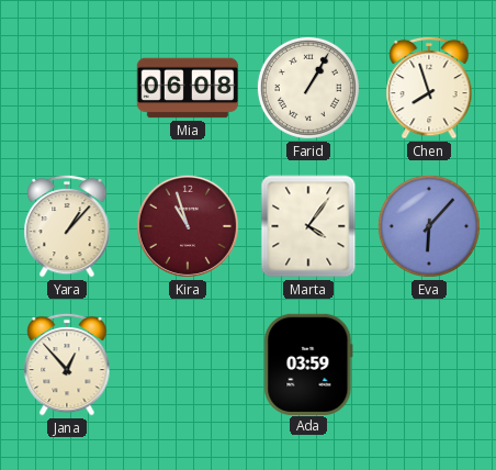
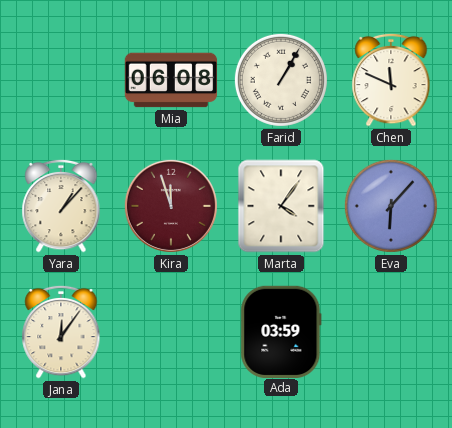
Chen: 7:57 -> 11:49
Kira: 10:57 -> 11:57
Jana: 12:53 -> 12:06
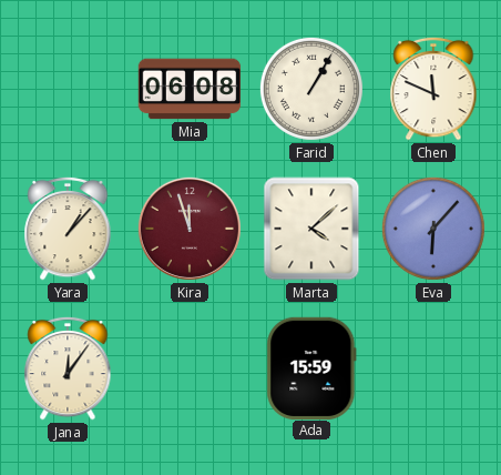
Marta: 4:06 -> 4:08
Ada: 03:59 -> 15:59
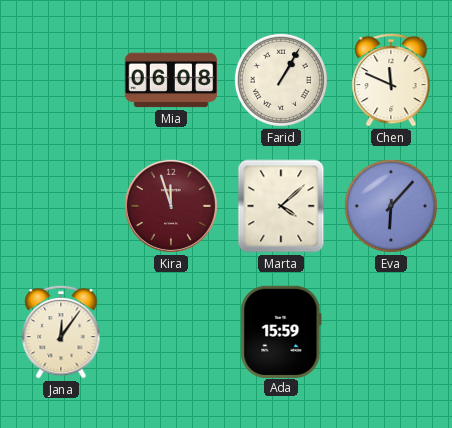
Yara: 1:07 -> none
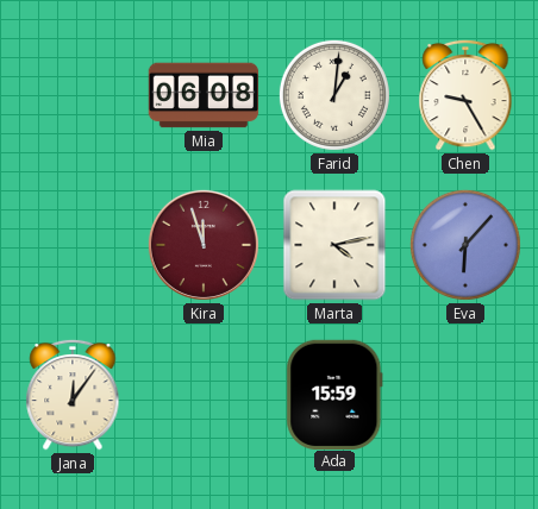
Farid: 1:05 -> 1:01
Chen: 11:49 -> 9:25
Marta: 4:08 -> 4:13
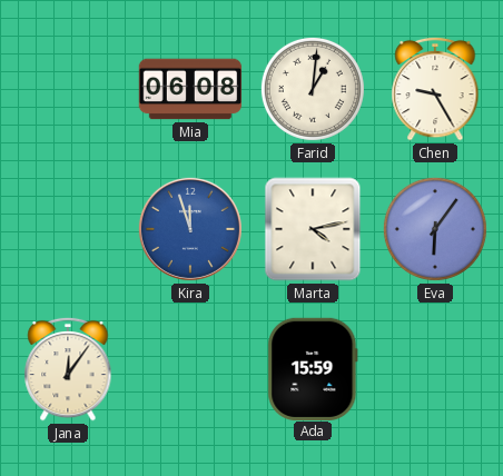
Kira dial: burgundy -> blue
Eva: 6:07 -> 6:06
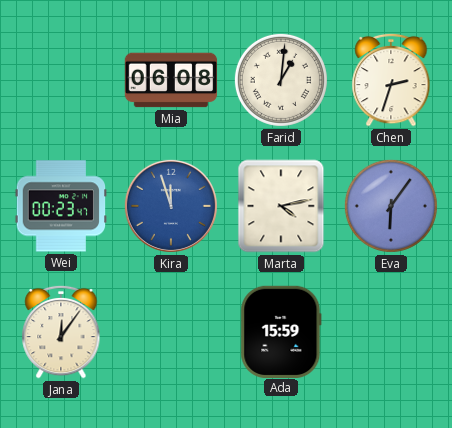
Chen: 9:25 -> 2:33
Wei: none -> 00:23
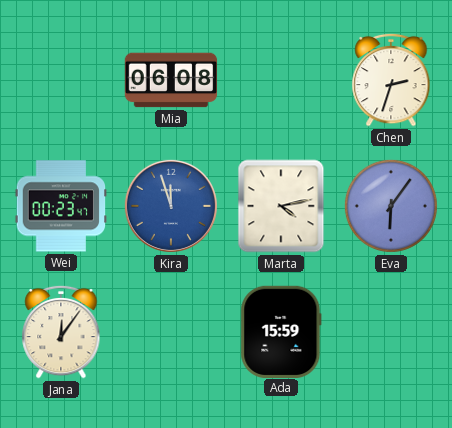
Farid: 1:01 -> none
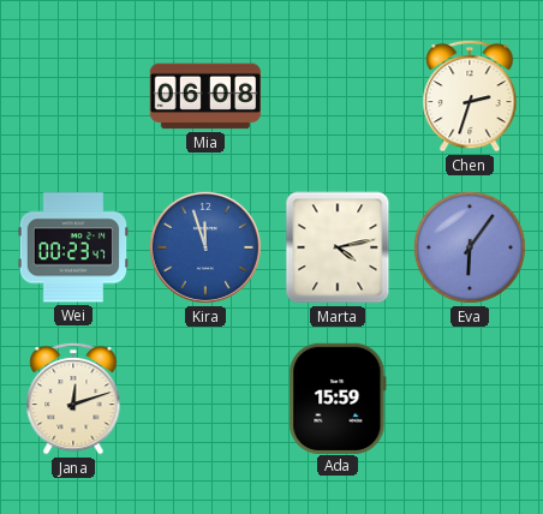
Jana: 12:06 -> 12:12
